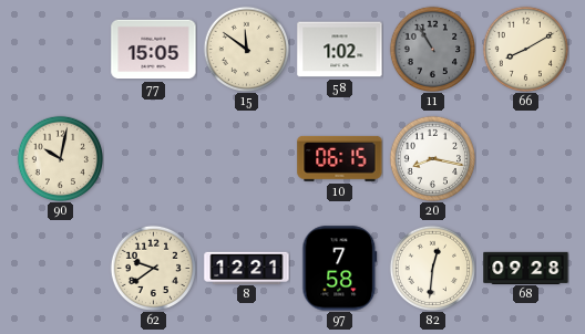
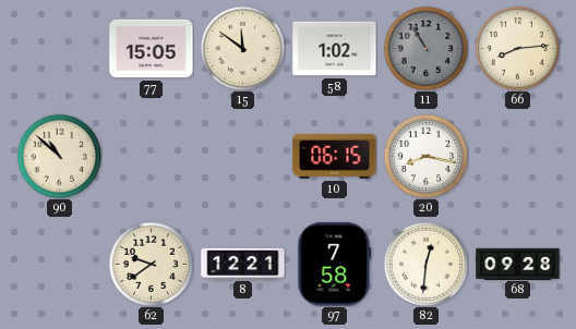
66: 8:10 -> 8:14
90: 10:02 -> 10:52
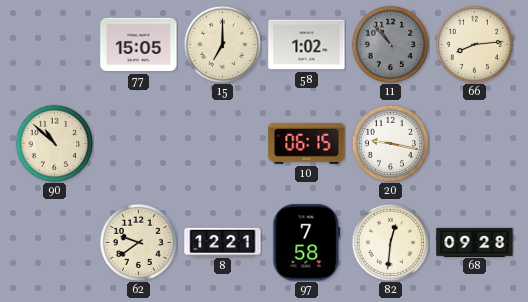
15: 11:51 -> 7:00
11: 10:55 -> 10:53
20: 8:17 -> 9:17
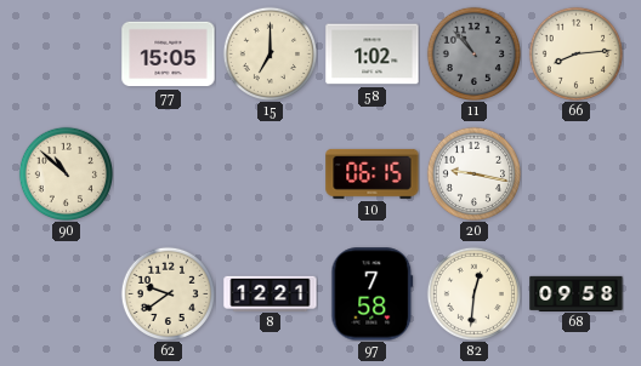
68: 09:28 -> 09:58
